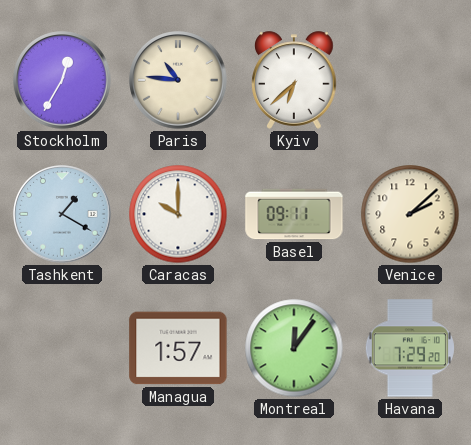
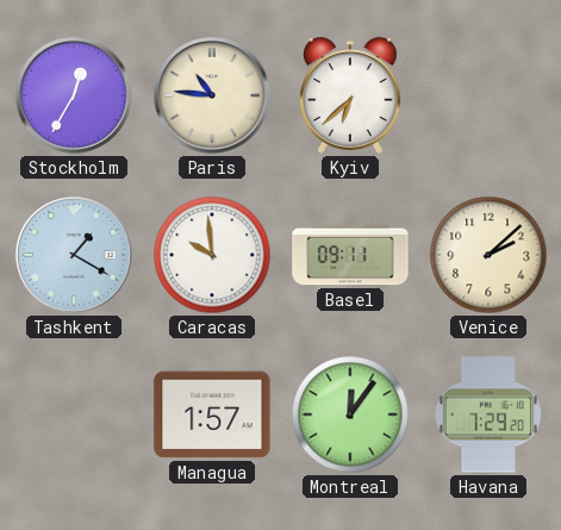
Caracas: 10:00 -> 9:59
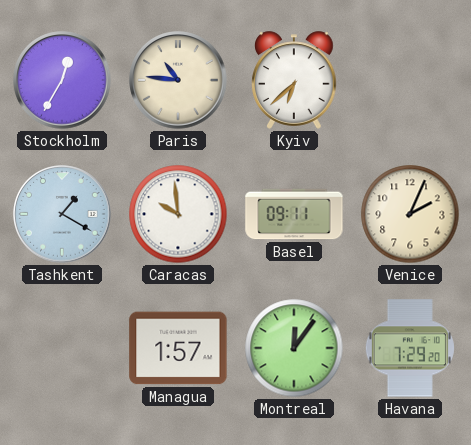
Venice: 2:08 -> 2:04
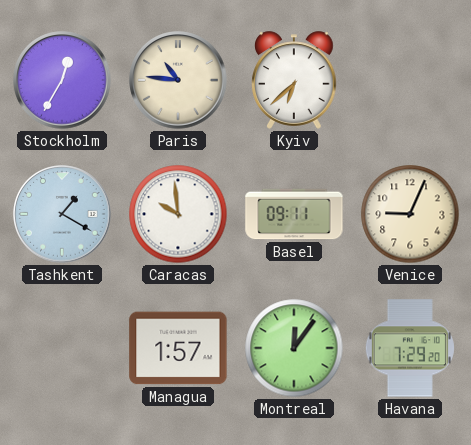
Venice: 2:04 -> 9:04
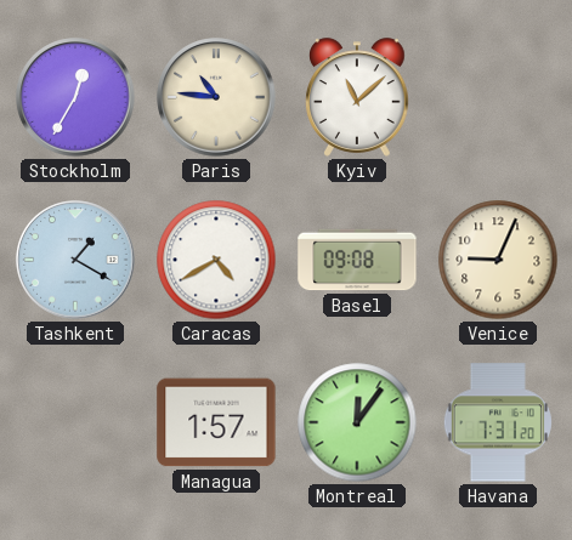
Kyiv: 6:38 -> 11:08
Caracas: 9:59 -> 4:40
Basel: 09:11 -> 09:08
Havana: 7:29 -> 7:31
